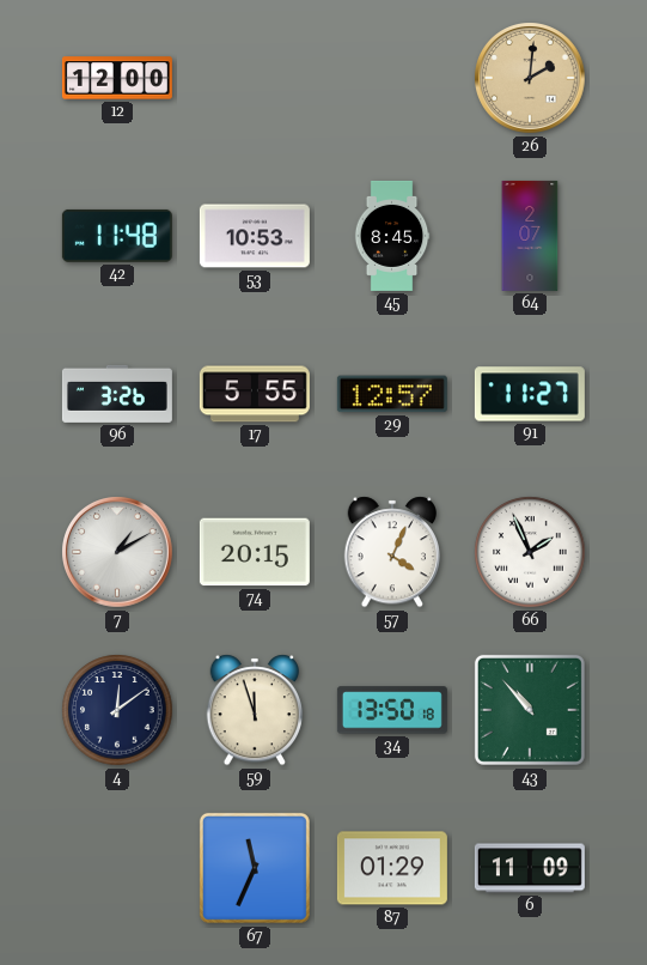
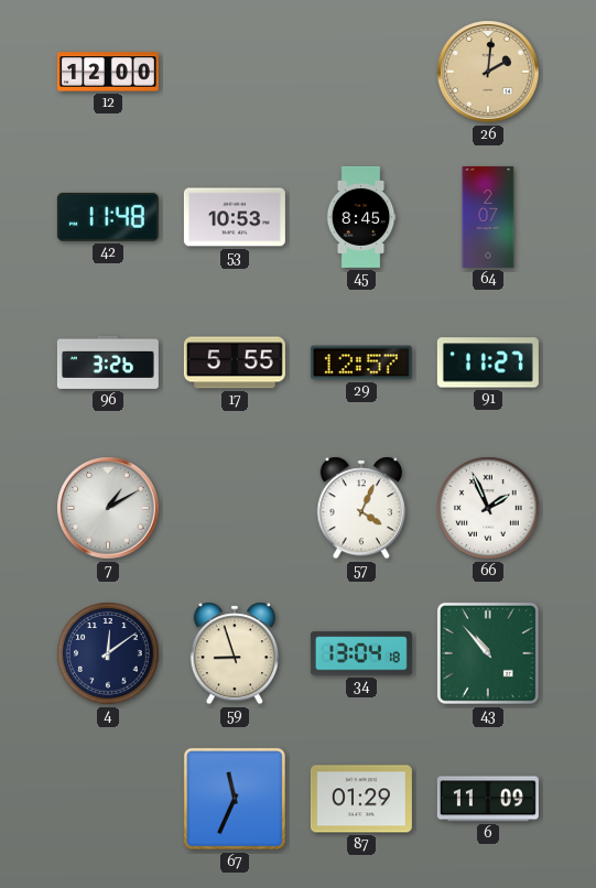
74: 20:15 -> none
59: 11:57 -> 8:57
34: 13:50 -> 13:04
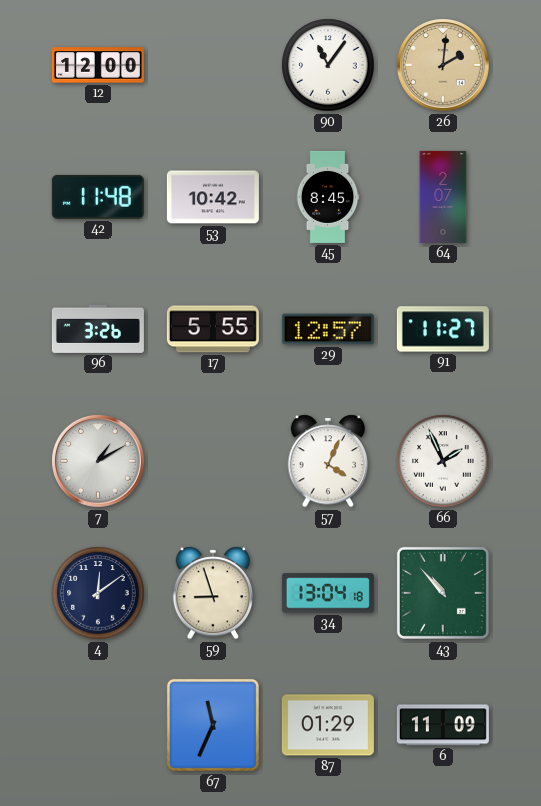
90: none -> 11:06
53: 10:53 -> 10:42
